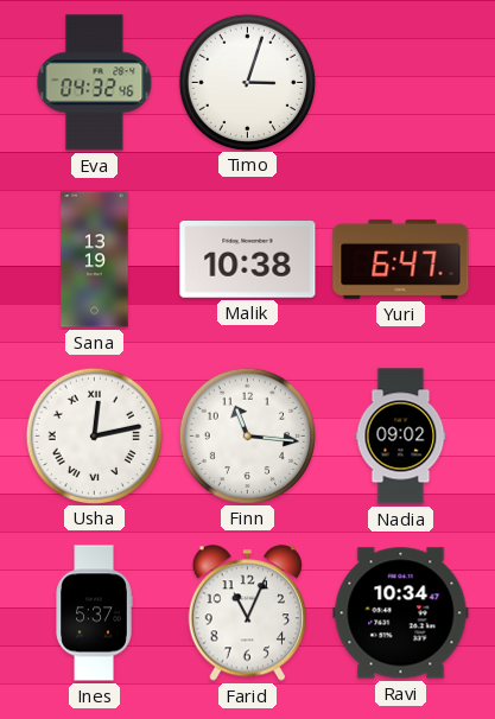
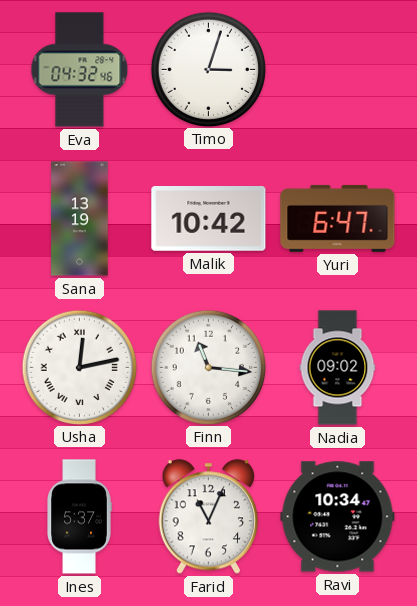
Malik: 10:38 -> 10:42
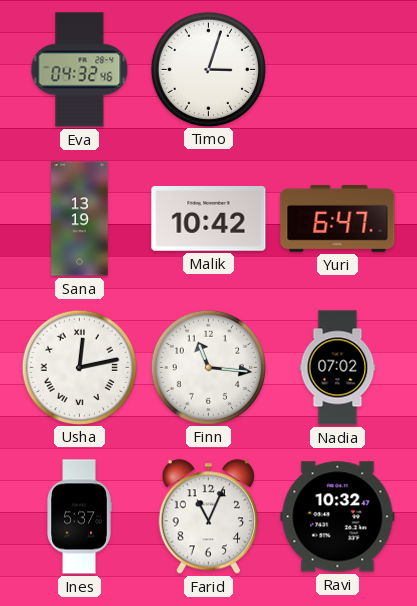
Nadia: 09:02 -> 07:02
Ravi: 10:34 -> 10:32
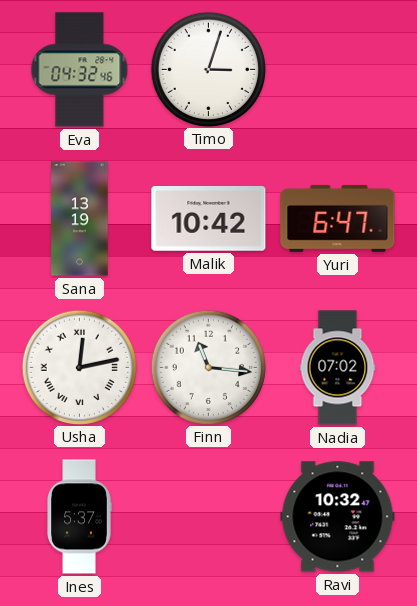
Farid: 11:04 -> none
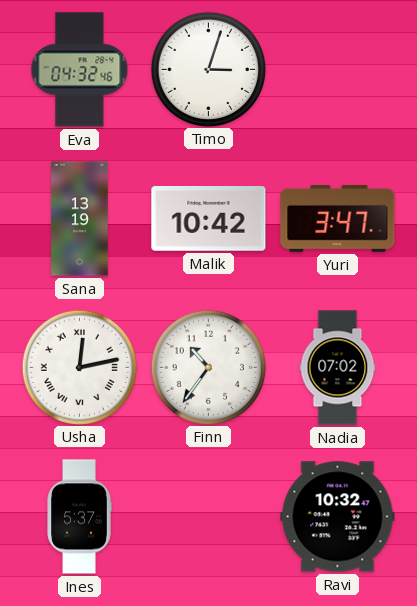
Yuri: 6:47 -> 3:47
Finn: 11:16 -> 10:36
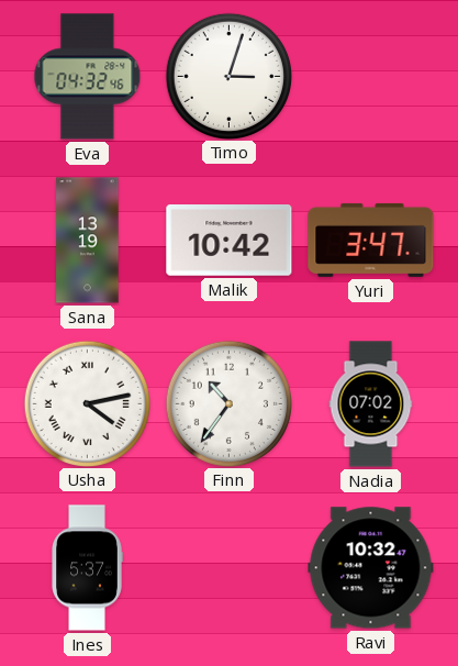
Usha: 12:13 -> 4:13
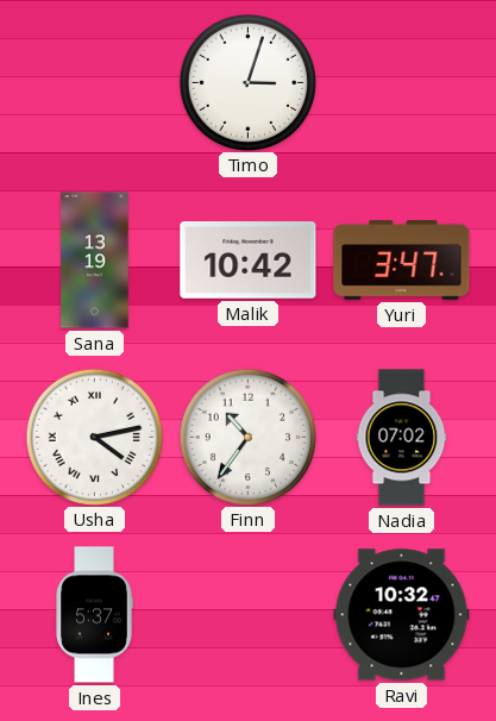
Eva: 04:32 -> none
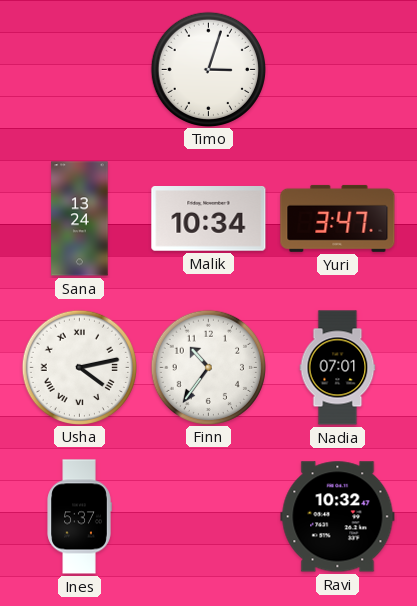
Sana: 13:19 -> 13:24
Malik: 10:42 -> 10:34
Nadia: 07:02 -> 07:01
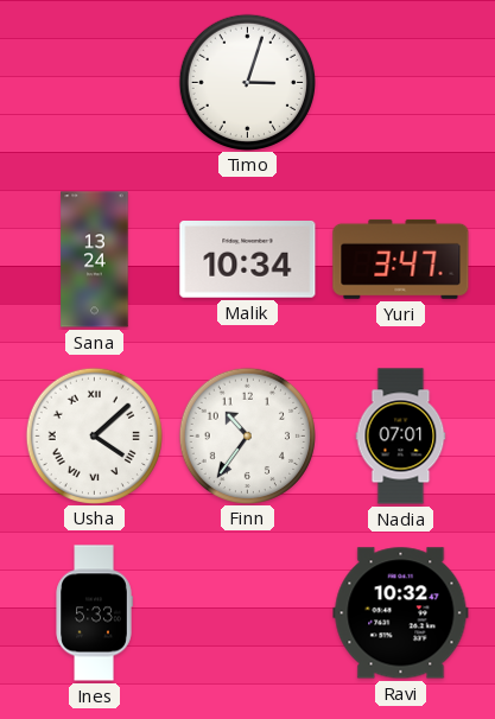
Usha: 4:13 -> 4:08
Ines: 5:37 -> 5:33
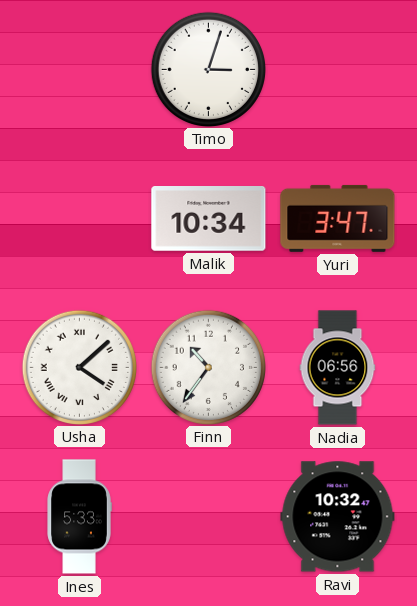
Sana: 13:24 -> none
Nadia: 07:01 -> 06:56
